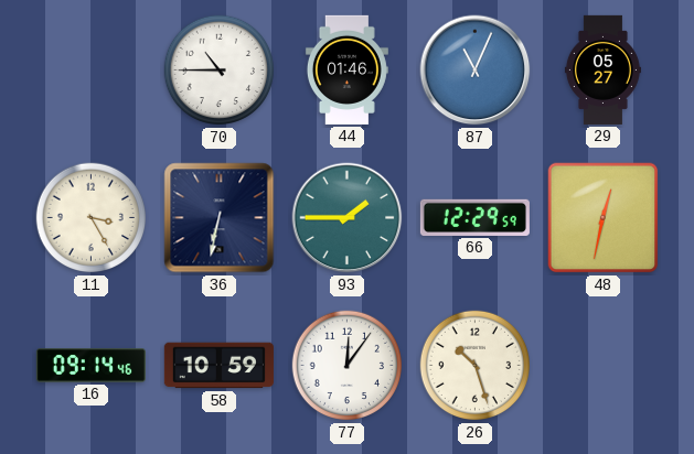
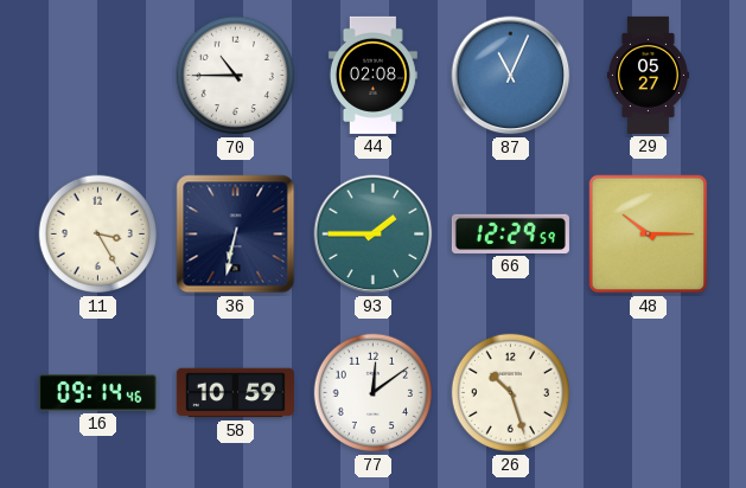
44: 01:46 -> 02:08
48: 12:32 -> 10:15
77: 12:06 -> 12:09
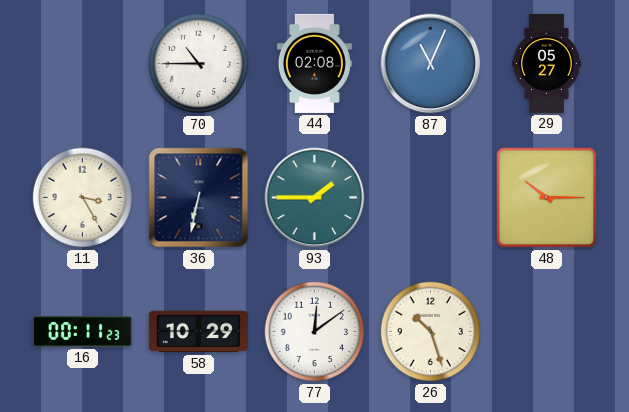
66: 12:29 -> none
16: 09:14 -> 00:11
58: 10:59 -> 10:29
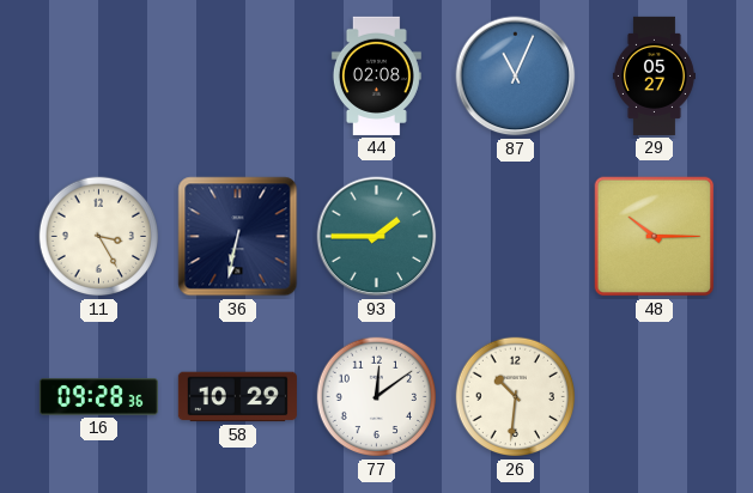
70: 10:45 -> none
16: 00:11 -> 09:28
26: 10:27 -> 10:31
